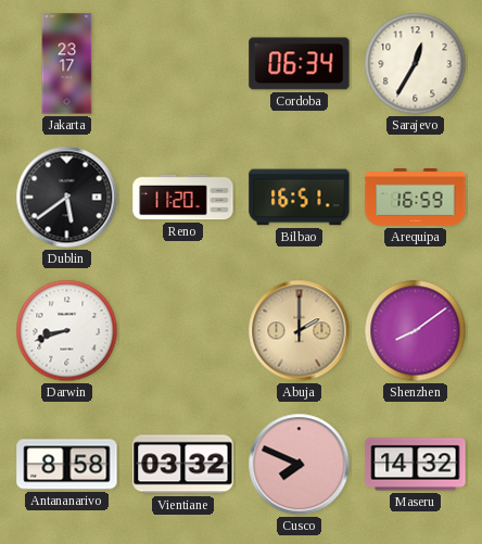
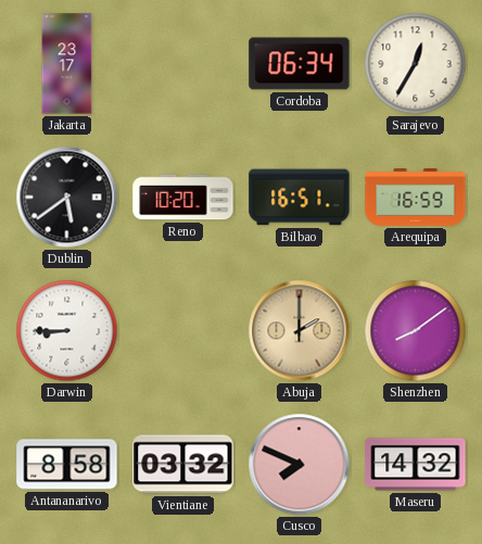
Reno: 11:20 -> 10:20
Darwin: 8:42 -> 8:45
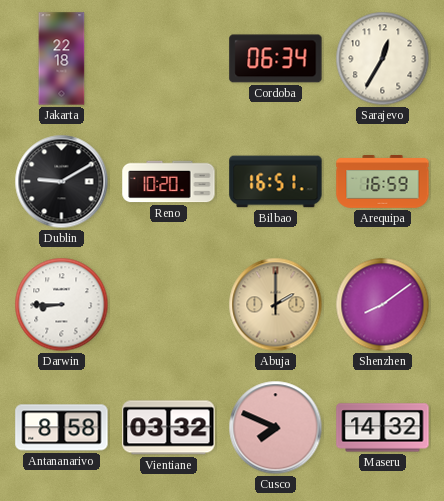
Jakarta: 23:17 -> 22:18
Dublin: 5:39 -> 9:10
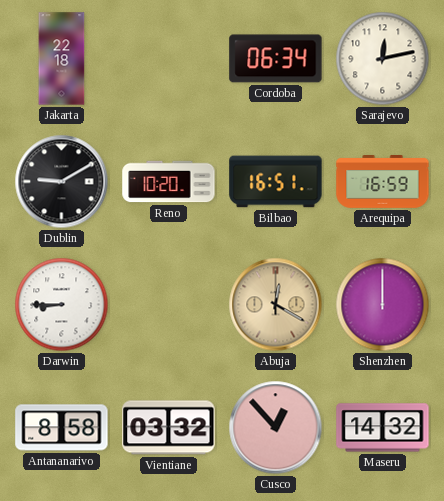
Sarajevo: 12:35 -> 12:13
Abuja: 2:00 -> 12:20
Shenzhen: 8:09 -> 12:00
Cusco: 7:49 -> 12:53
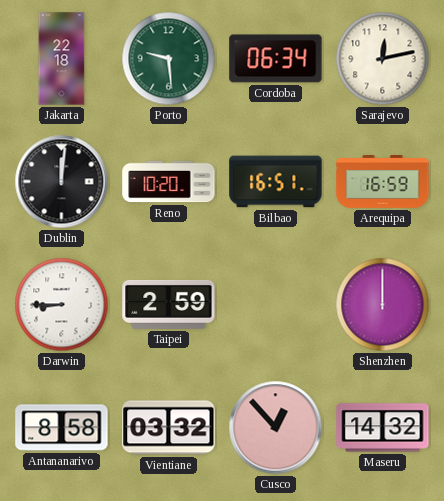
Porto: none -> 9:29
Dublin: 9:10 -> 12:01
Taipei: none -> 2:59
Abuja: 12:20 -> none
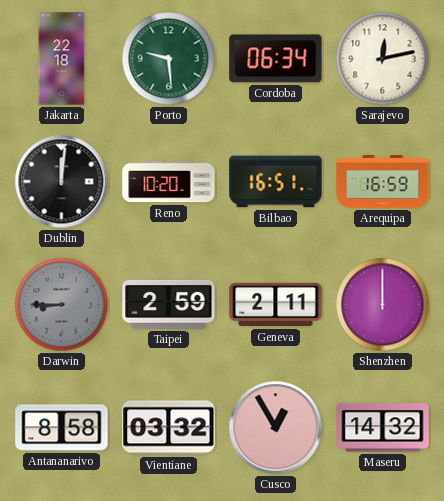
Darwin dial: white -> grey
Geneva: none -> 2:11
Cusco: 12:53 -> 12:55
